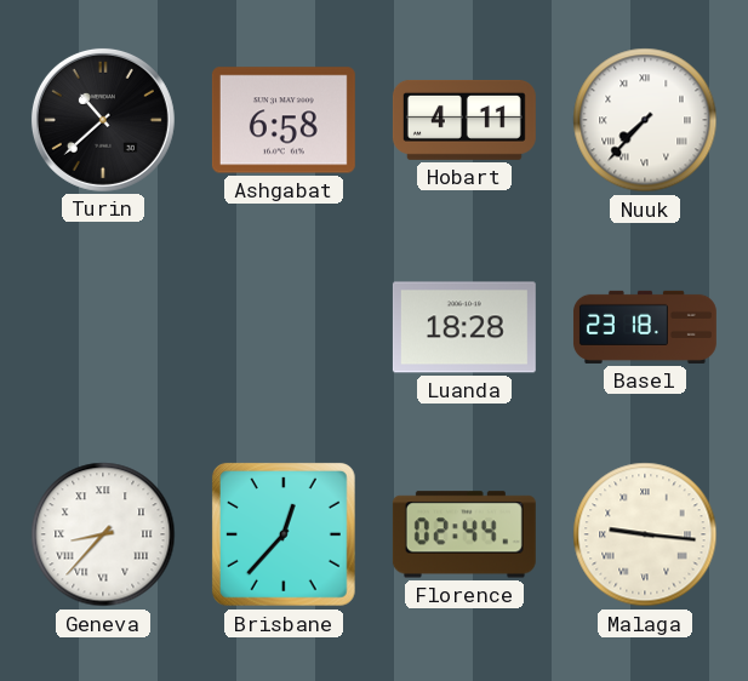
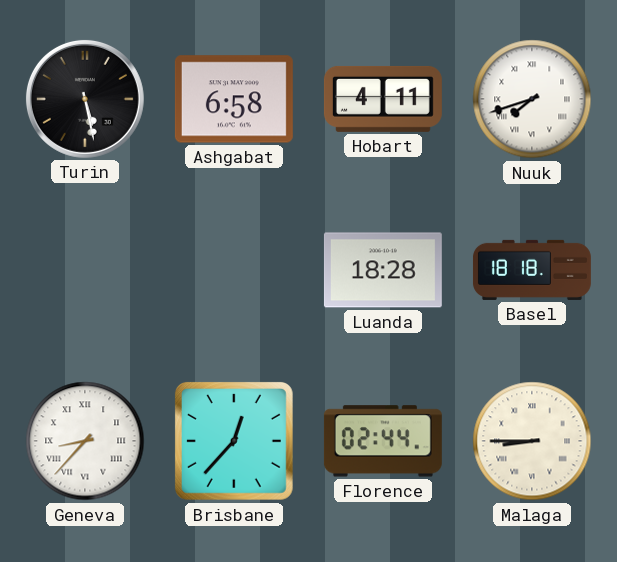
Turin: 10:38 -> 5:28
Nuuk: 7:37 -> 7:42
Basel: 23:18 -> 18:18
Malaga: 9:16 -> 8:45
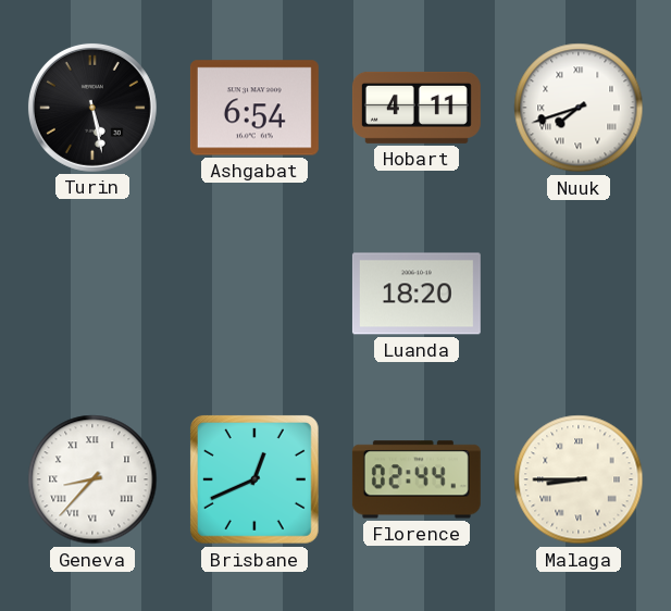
Ashgabat: 6:58 -> 6:54
Luanda: 18:28 -> 18:20
Basel: 18:18 -> none
Brisbane: 12:37 -> 12:41
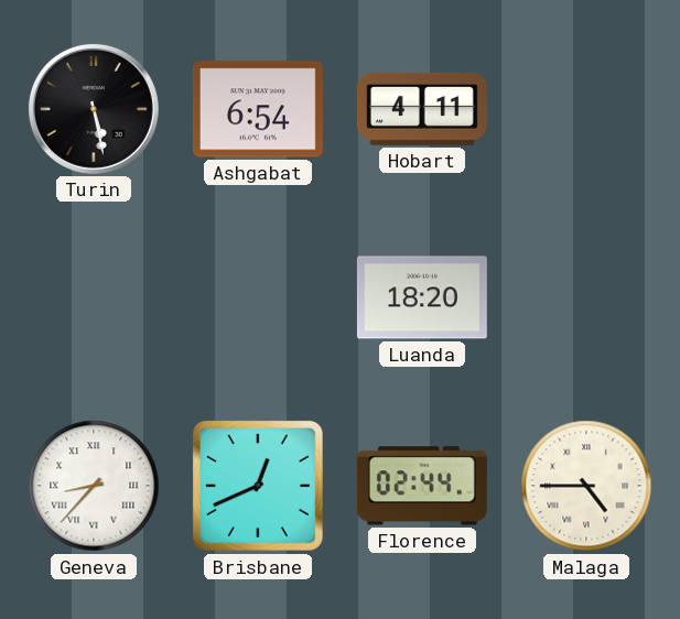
Nuuk: 7:42 -> none
Malaga: 8:45 -> 4:45
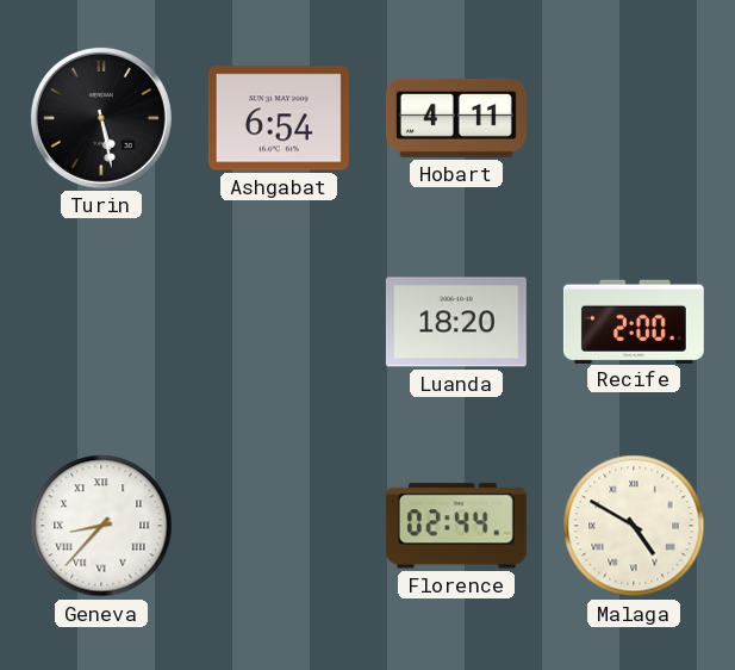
Recife: none -> 2:00
Brisbane: 12:41 -> none
Malaga: 4:45 -> 4:50
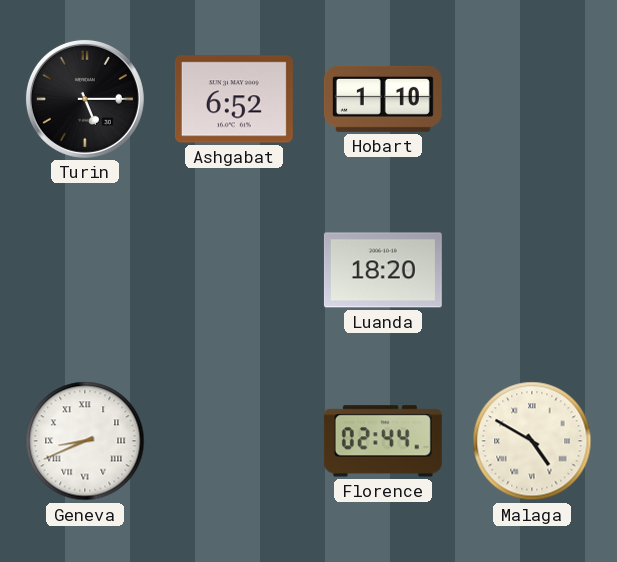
Turin: 5:28 -> 5:15
Ashgabat: 6:54 -> 6:52
Hobart: 4:11 -> 1:10
Recife: 2:00 -> none
Geneva: 8:37 -> 8:41
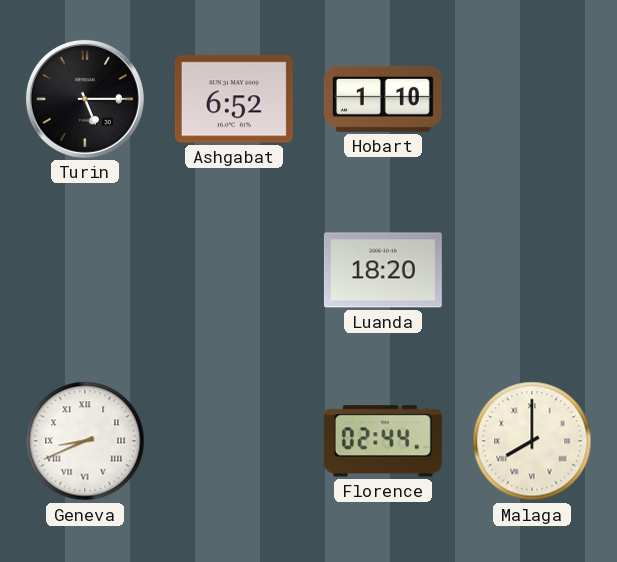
Malaga: 4:50 -> 8:00
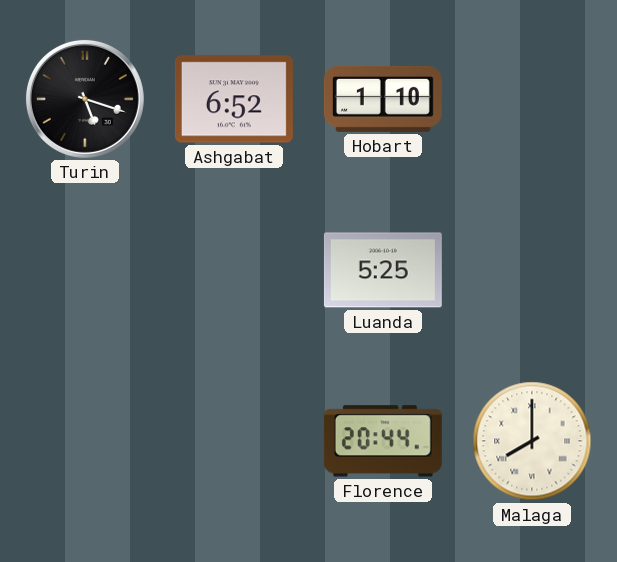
Turin: 5:15 -> 5:18
Luanda: 18:20 -> 5:25
Geneva: 8:41 -> none
Florence: 02:44 -> 20:44
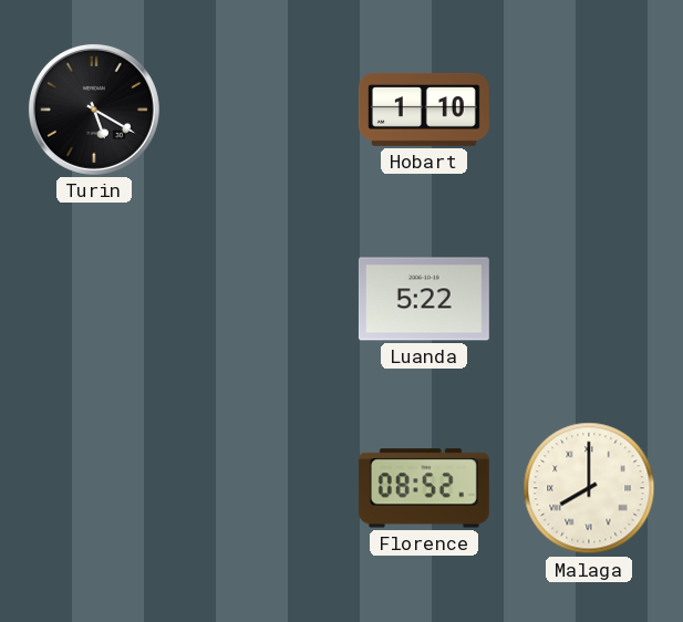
Turin: 5:18 -> 5:20
Ashgabat: 6:52 -> none
Luanda: 5:25 -> 5:22
Florence: 20:44 -> 08:52
